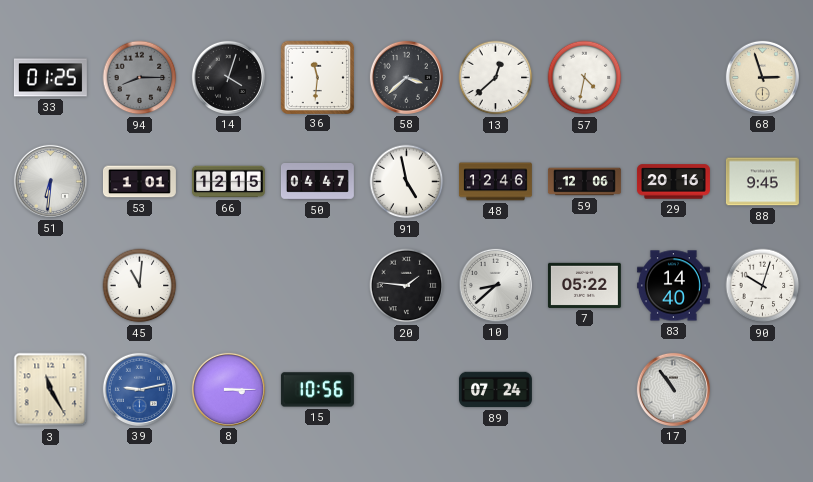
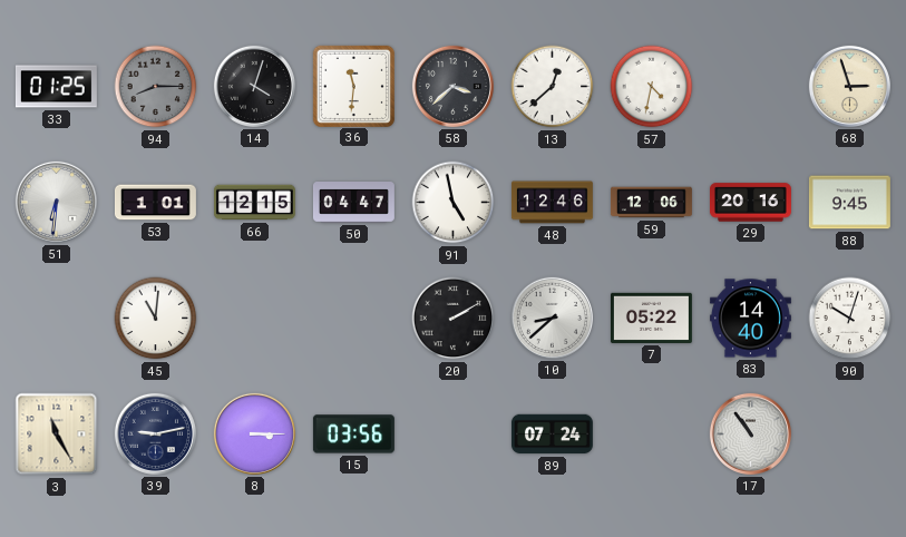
20: 1:46 -> 2:10
39 dial: blue -> navy
15: 10:56 -> 03:56
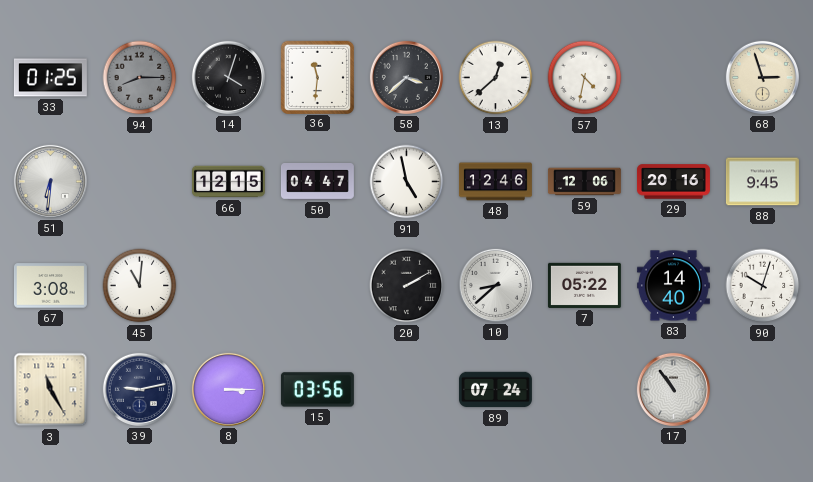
53: 1:01 -> none
67: none -> 3:08
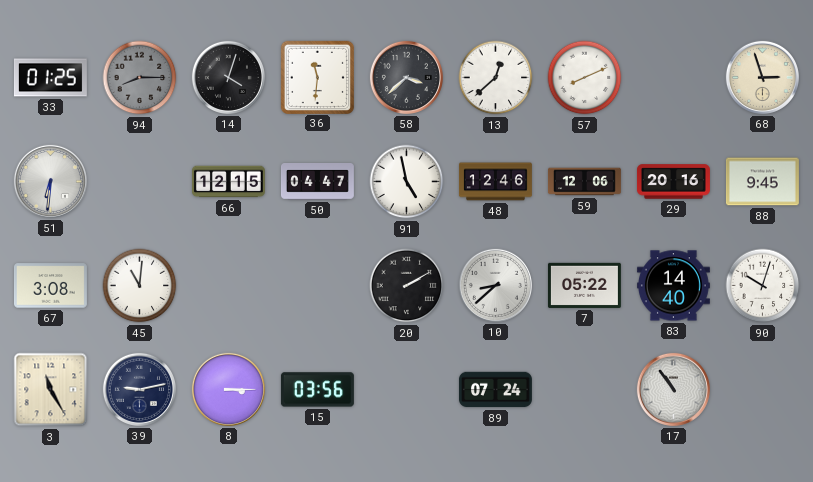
57: 4:32 -> 8:11
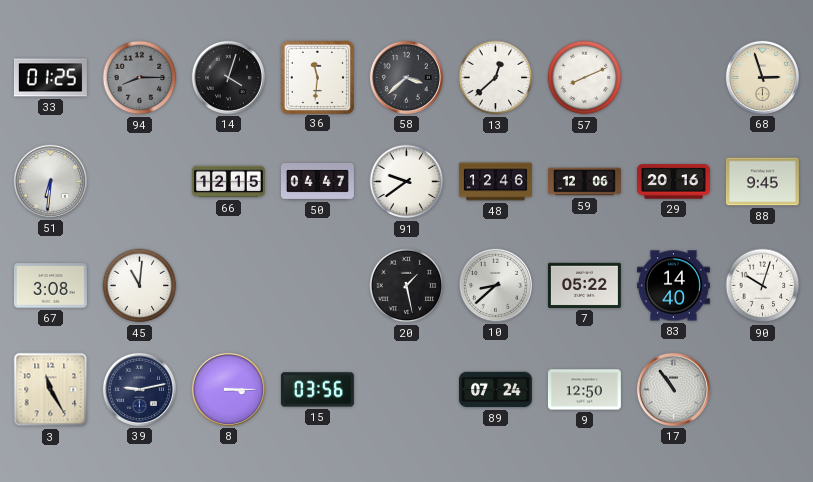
91: 4:58 -> 9:39
20: 2:10 -> 1:28
9: none -> 12:50
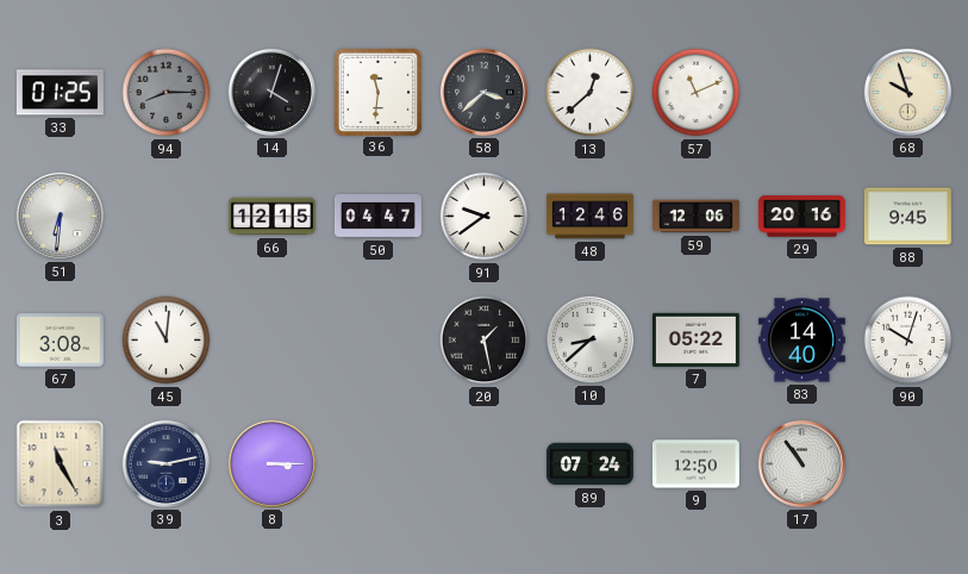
57: 8:11 -> 11:11
68: 2:57 -> 9:57
15: 03:56 -> none
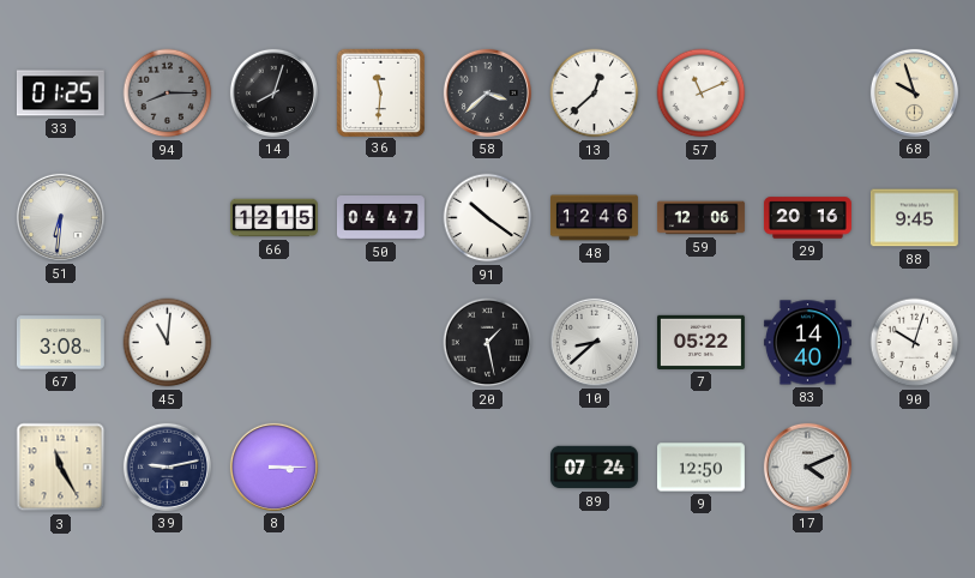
14: 4:03 -> 8:03
91: 9:39 -> 10:21
17: 10:54 -> 4:11
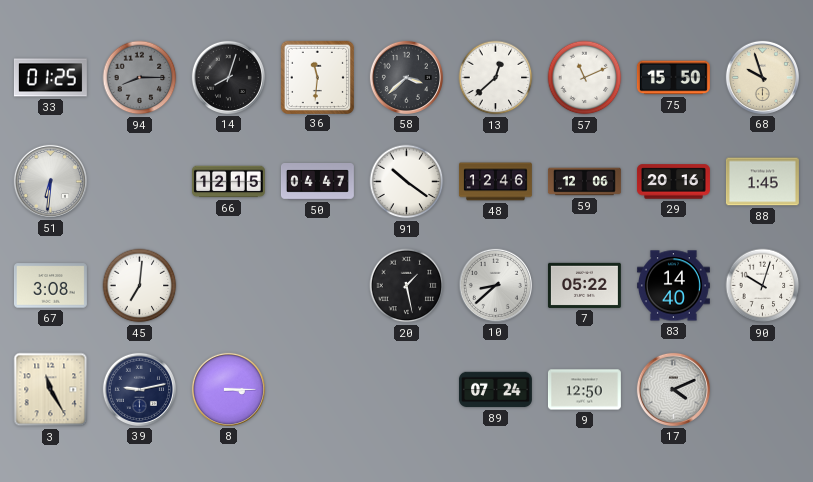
75: none -> 15:50
88: 9:45 -> 1:45
45: 11:01 -> 7:01
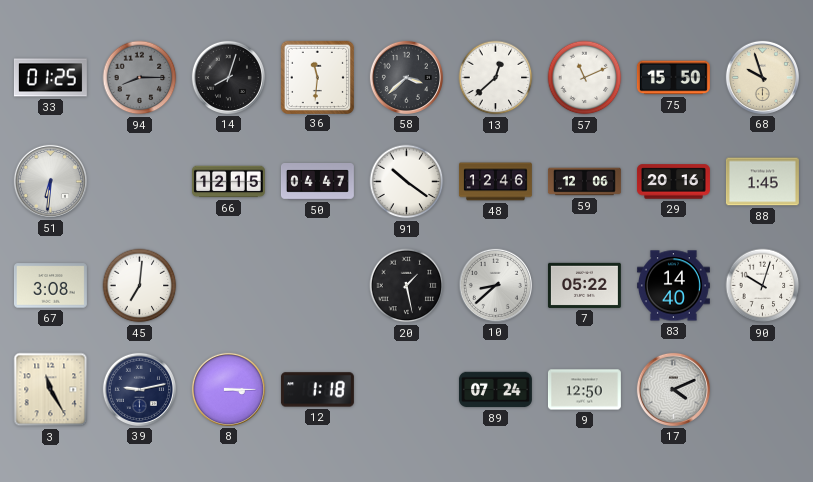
12: none -> 1:18
